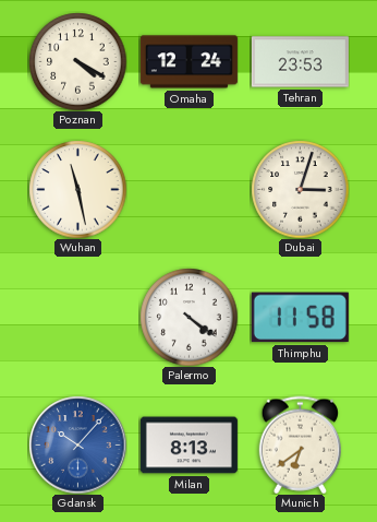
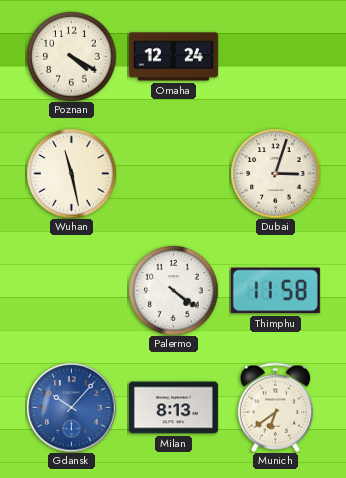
Tehran: 23:53 -> none
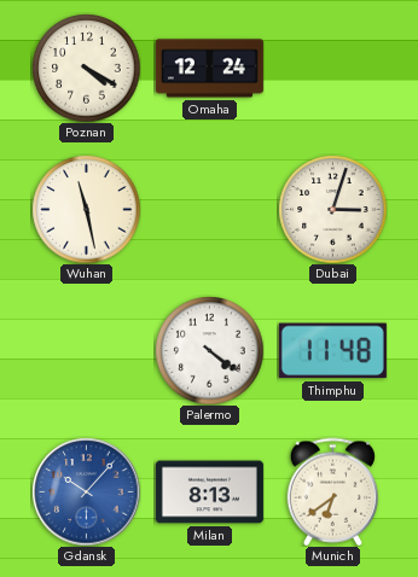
Thimphu: 11:58 -> 11:48
